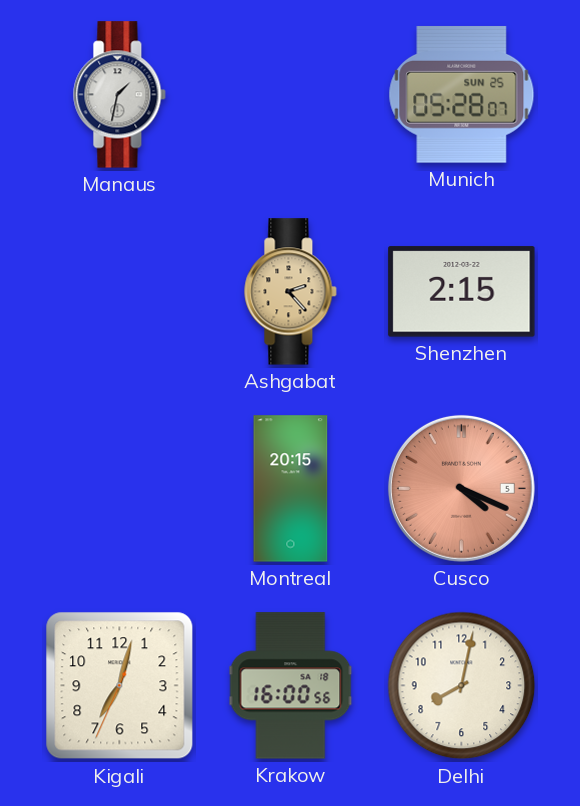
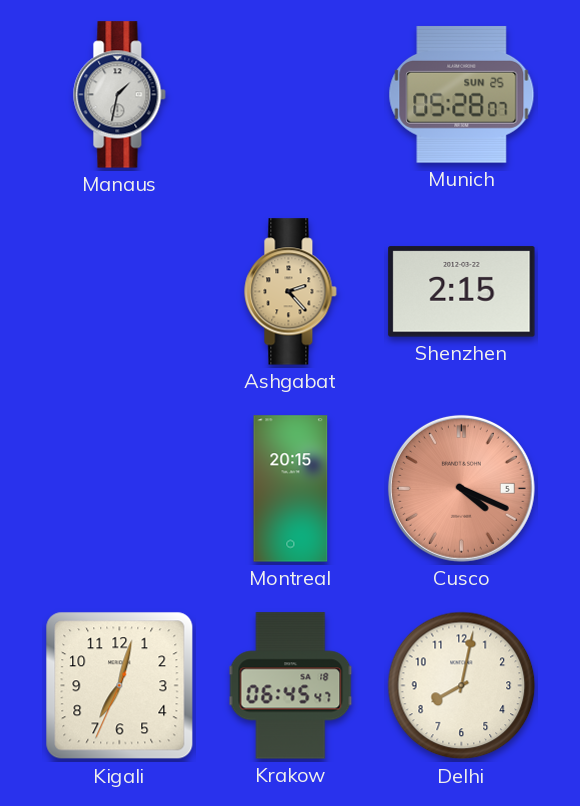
Krakow: 16:00 -> 06:45
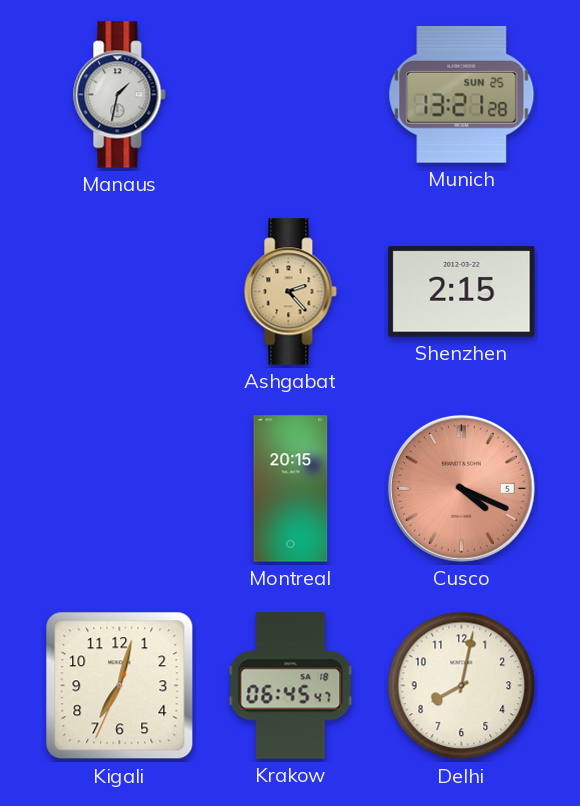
Munich: 05:28 -> 13:21
